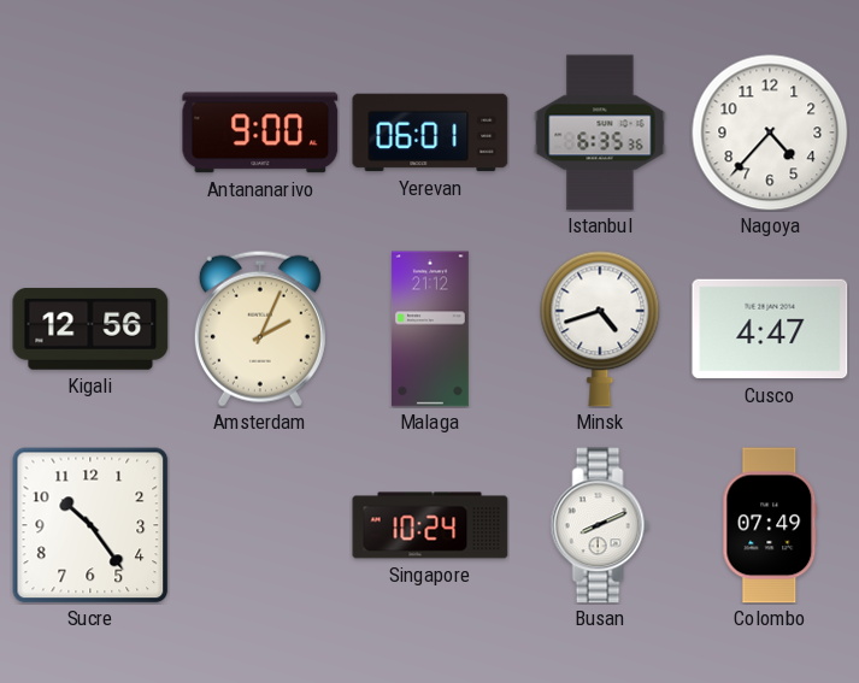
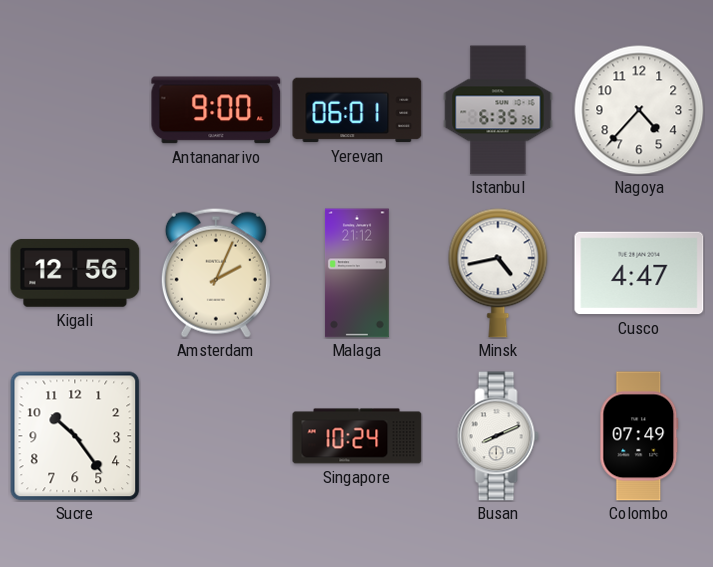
Minsk: 4:42 -> 4:43
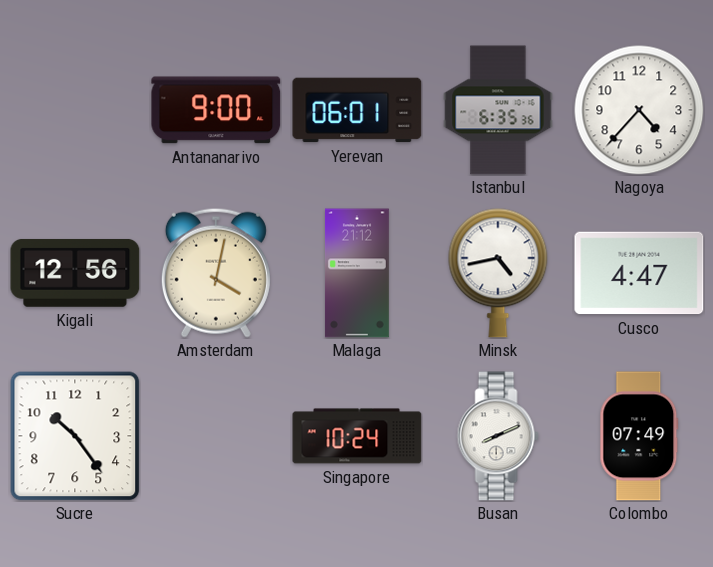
Amsterdam: 2:04 -> 4:02
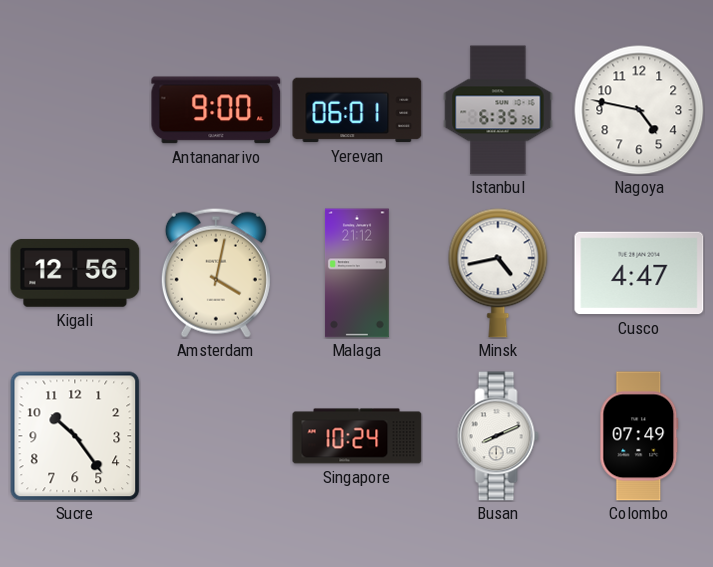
Nagoya: 4:37 -> 4:47
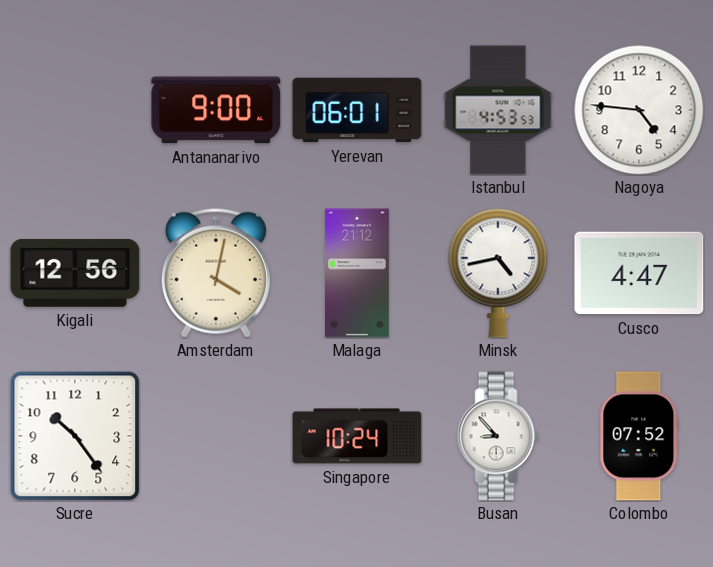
Istanbul: 6:35 -> 4:53
Nagoya: 4:47 -> 4:46
Busan: 8:11 -> 8:53
Colombo: 07:49 -> 07:52
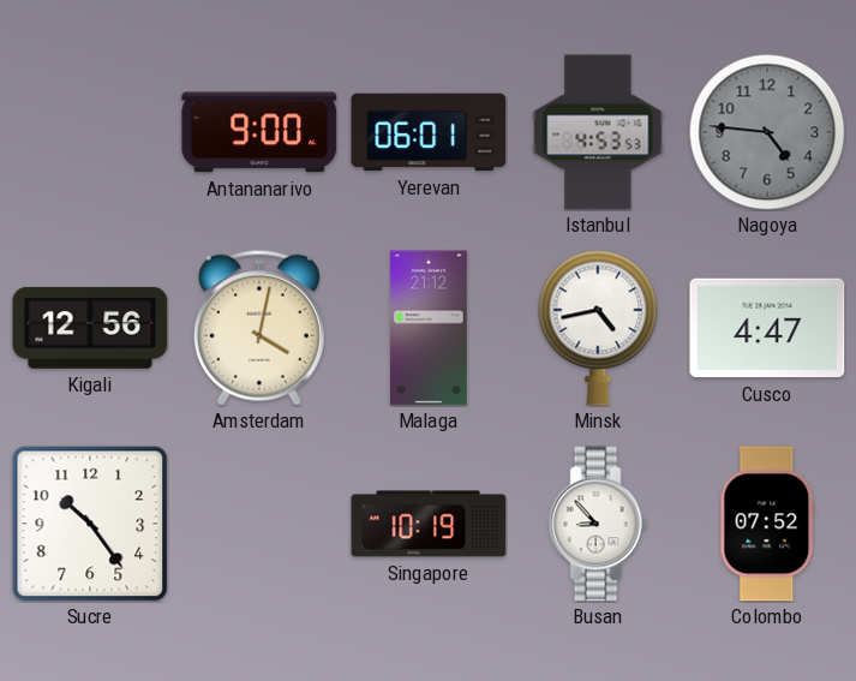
Nagoya dial: white -> grey
Singapore: 10:24 -> 10:19
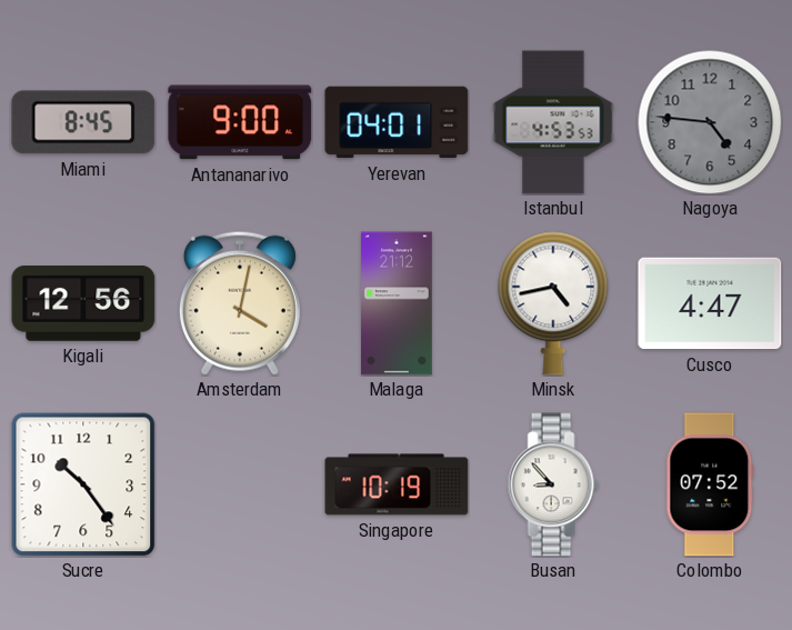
Miami: none -> 8:45
Yerevan: 06:01 -> 04:01
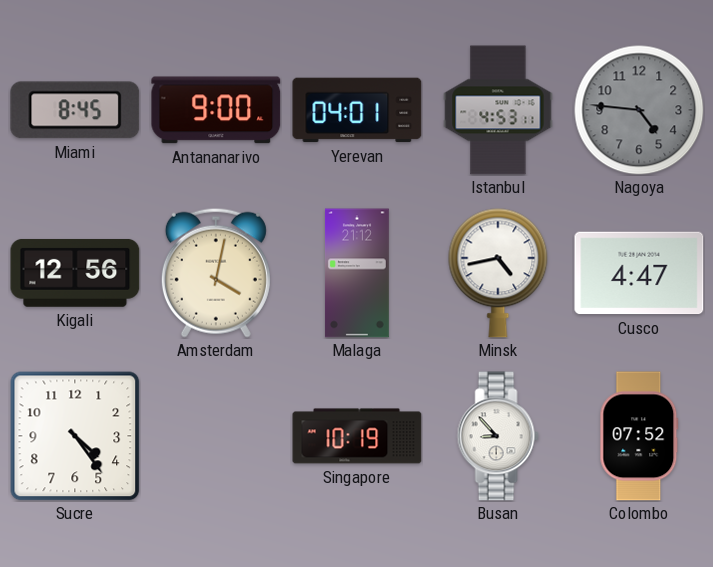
Istanbul: 4:53:53 -> 4:53:11
Sucre: 10:24 -> 4:24
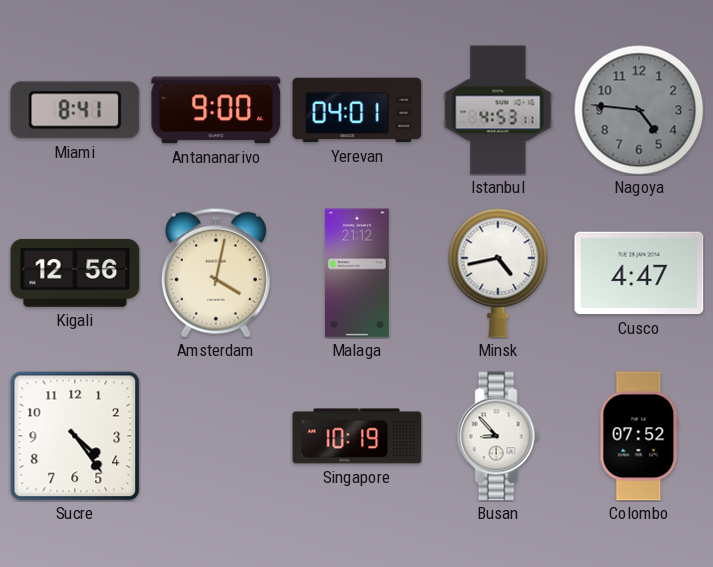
Miami: 8:45 -> 8:41
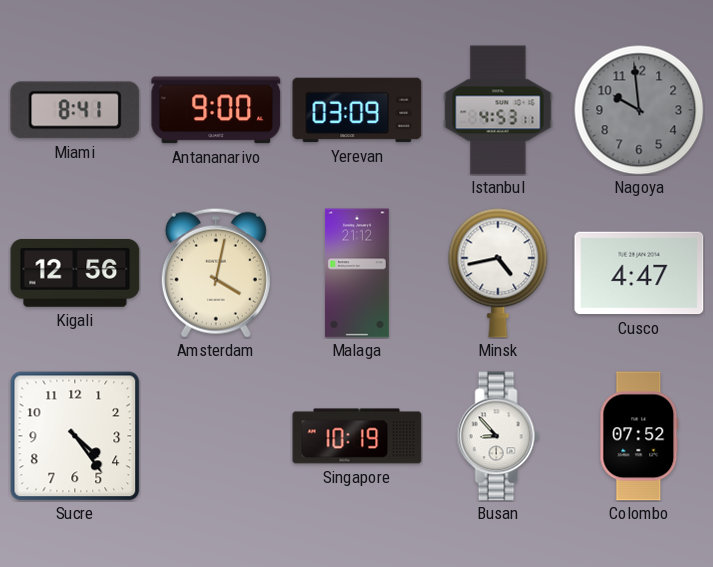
Yerevan: 04:01 -> 03:09
Nagoya: 4:46 -> 9:59
